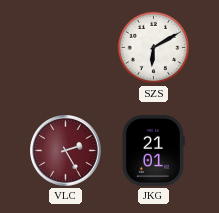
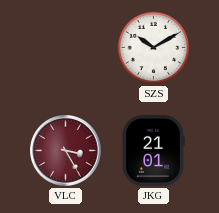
SZS: 6:10 -> 10:10
VLC: 2:25 -> 3:25
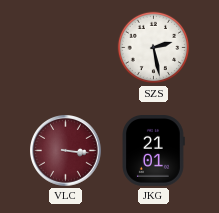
SZS: 10:10 -> 2:28
VLC: 3:25 -> 3:16
